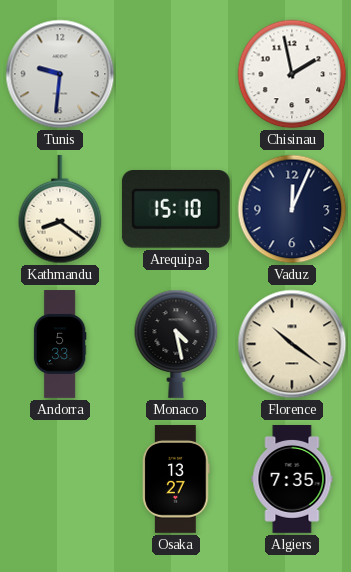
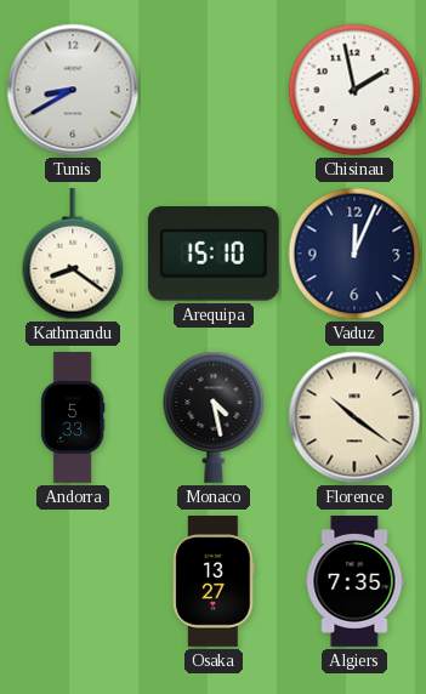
Tunis: 9:31 -> 8:40
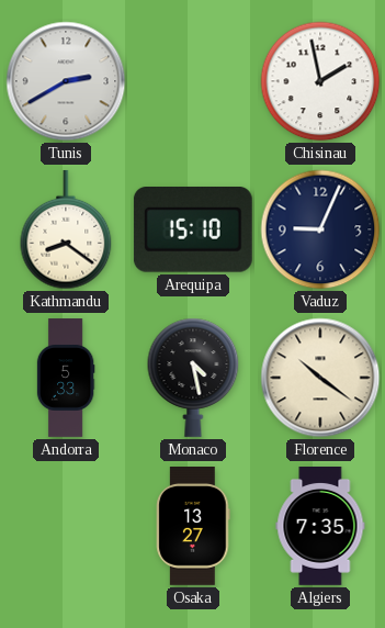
Tunis: 8:40 -> 2:40
Vaduz: 12:04 -> 9:04
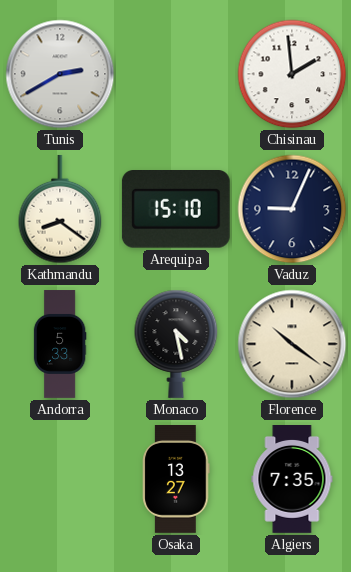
Chisinau: 1:58 -> 1:59
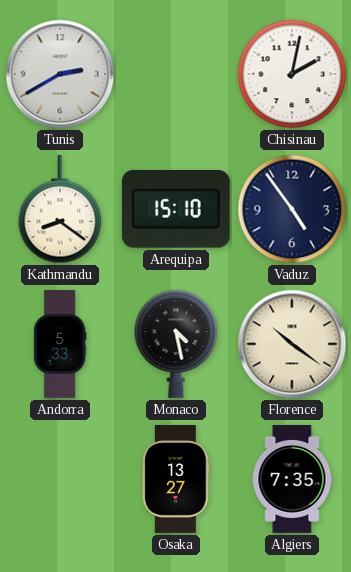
Chisinau: 1:59 -> 2:02
Vaduz: 9:04 -> 4:54
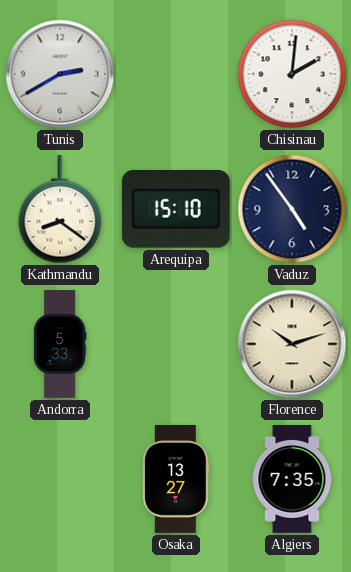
Chisinau: 2:02 -> 2:01
Monaco: 4:28 -> none
Florence: 10:21 -> 10:12
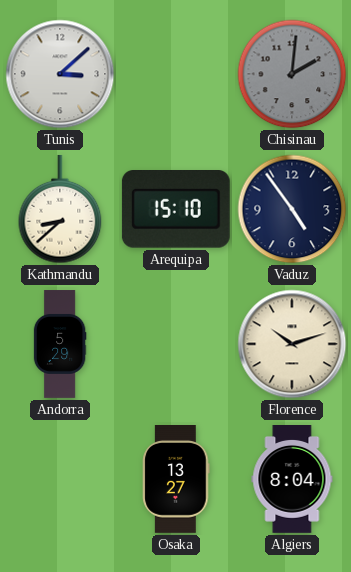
Tunis: 2:40 -> 3:08
Chisinau dial: white -> grey
Kathmandu: 8:21 -> 8:38
Andorra: 5:33 -> 5:29
Algiers: 7:35 -> 8:04
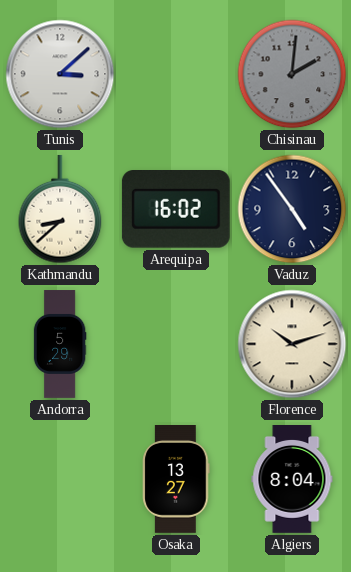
Arequipa: 15:10 -> 16:02
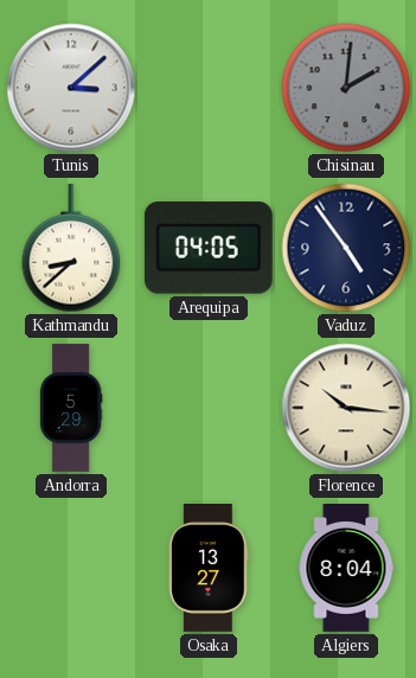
Arequipa: 16:02 -> 04:05
Florence: 10:12 -> 10:16
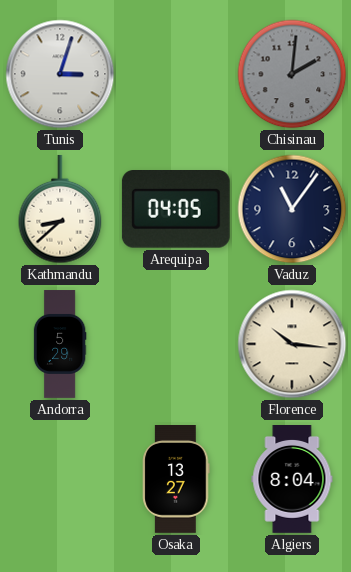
Tunis: 3:08 -> 3:03
Vaduz: 4:54 -> 11:06
